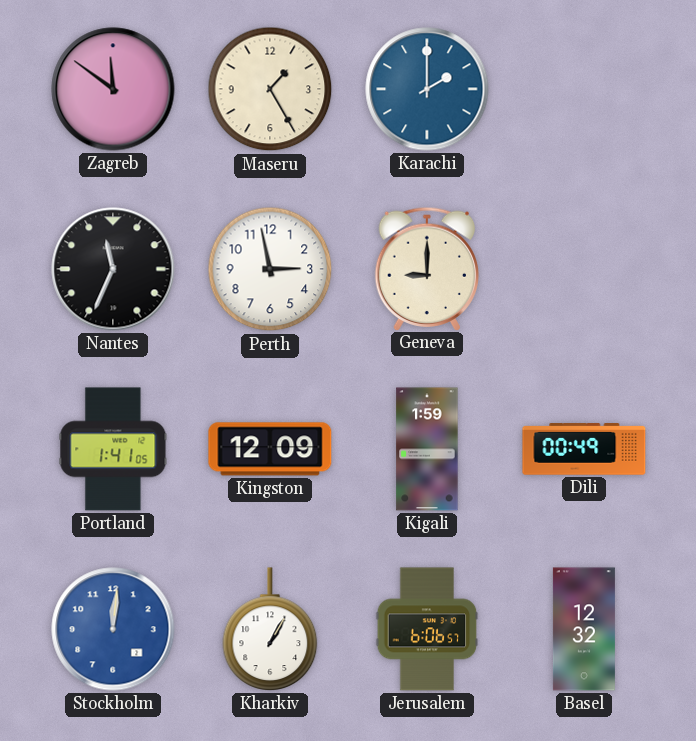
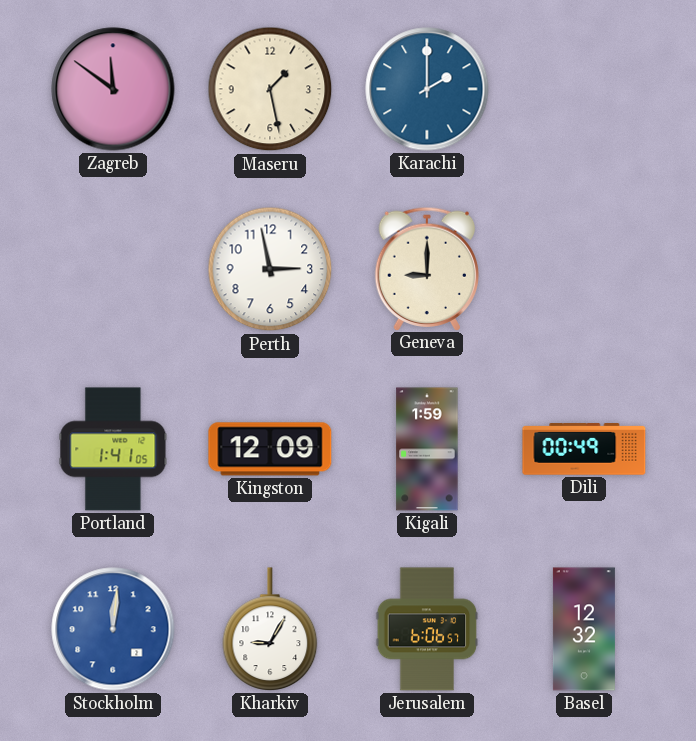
Maseru: 1:25 -> 1:28
Nantes: 11:34 -> none
Kharkiv: 1:05 -> 9:05
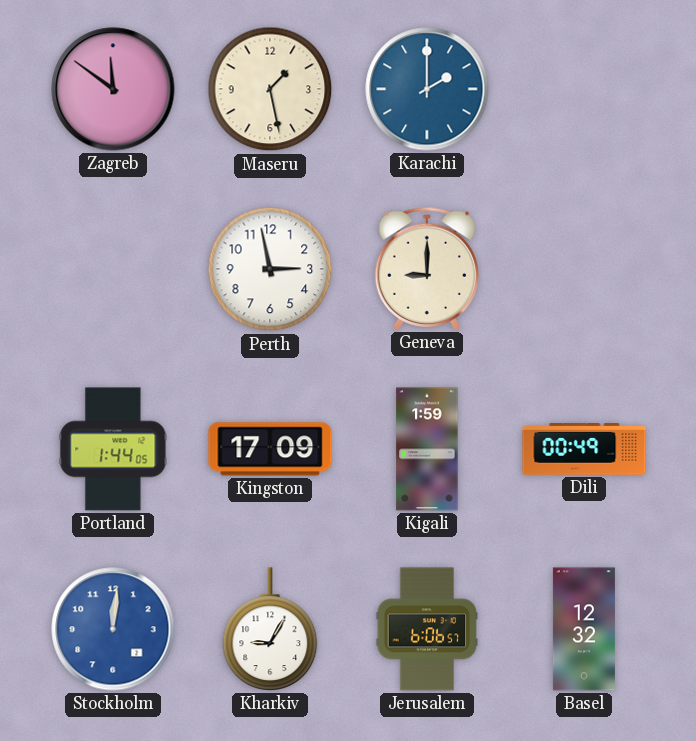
Portland: 1:41 -> 1:44
Kingston: 12:09 -> 17:09
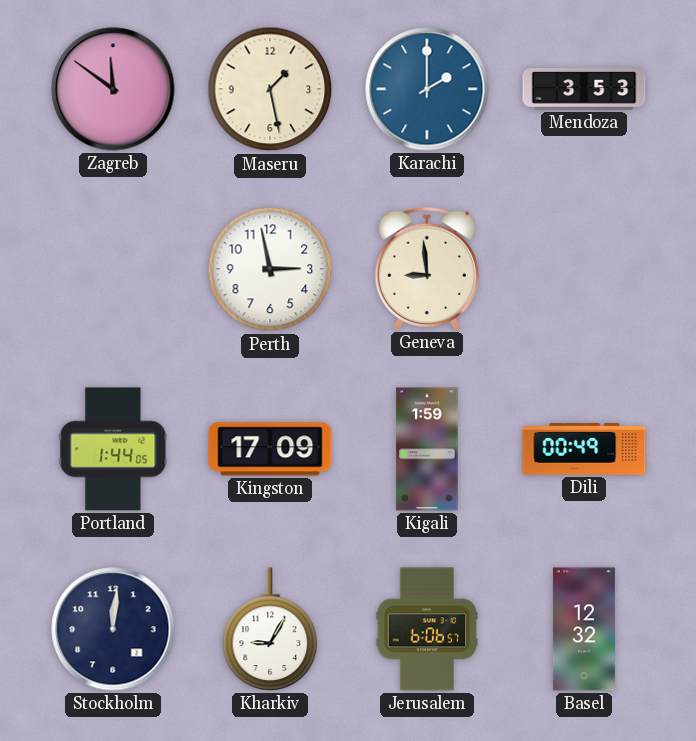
Mendoza: none -> 3:53
Geneva: 9:00 -> 8:59
Stockholm dial: blue -> navy
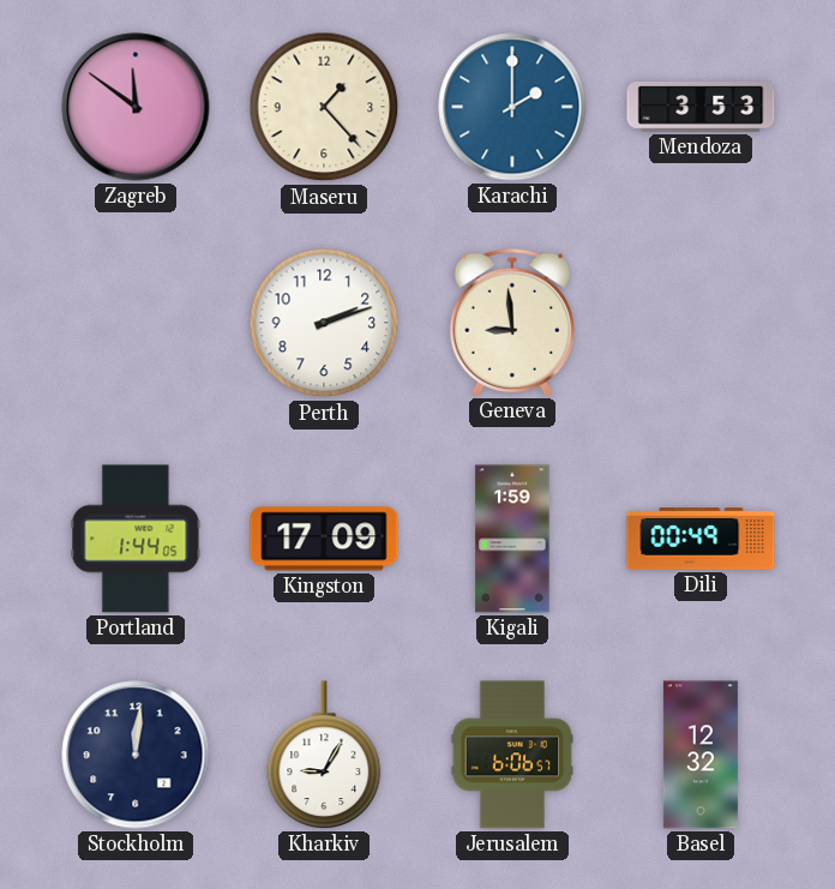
Maseru: 1:28 -> 1:23
Perth: 2:58 -> 2:12
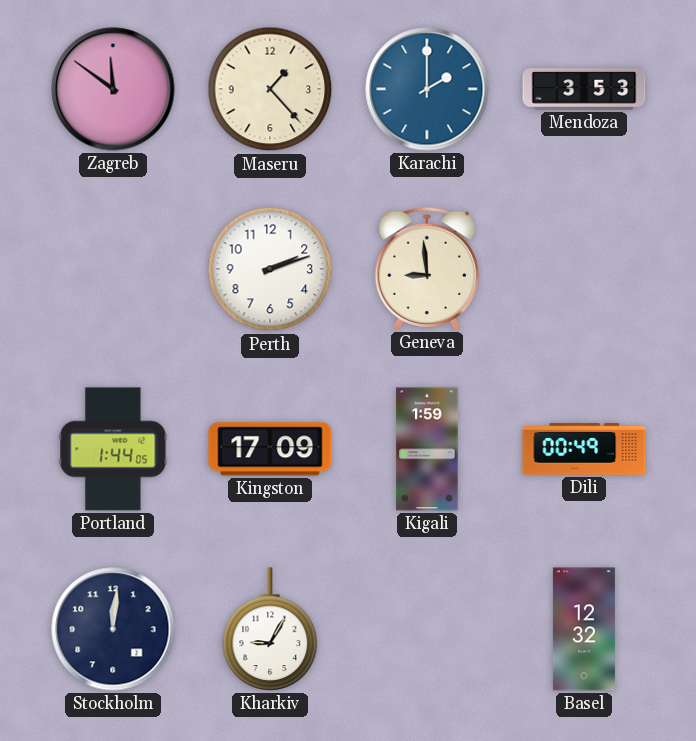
Jerusalem: 6:06 -> none
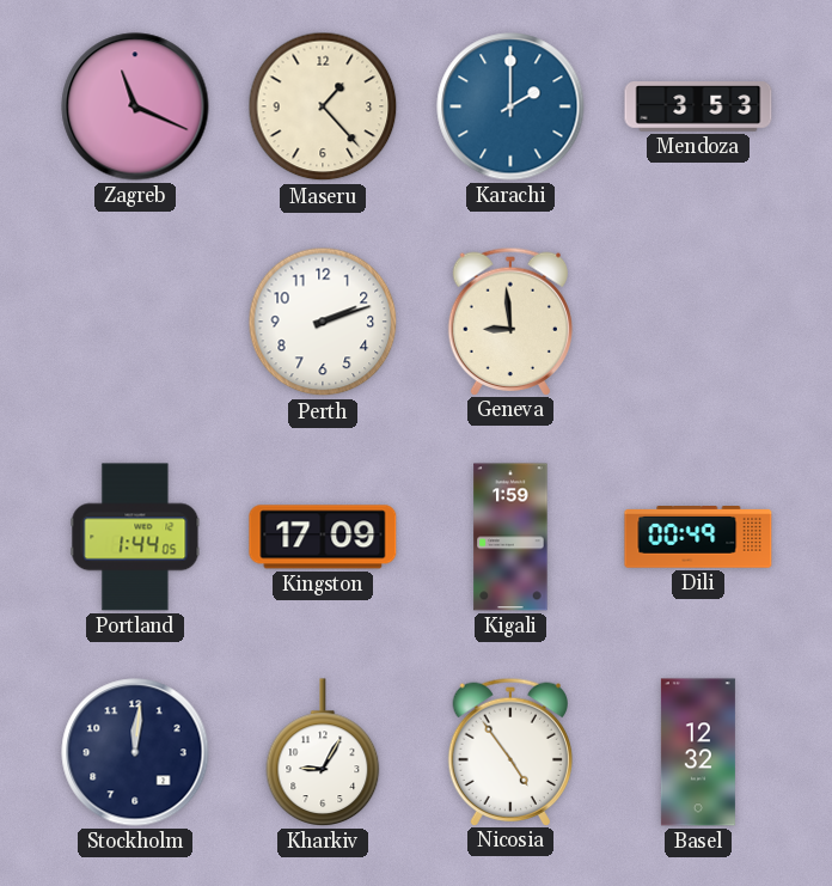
Zagreb: 11:51 -> 11:19
Nicosia: none -> 4:54
